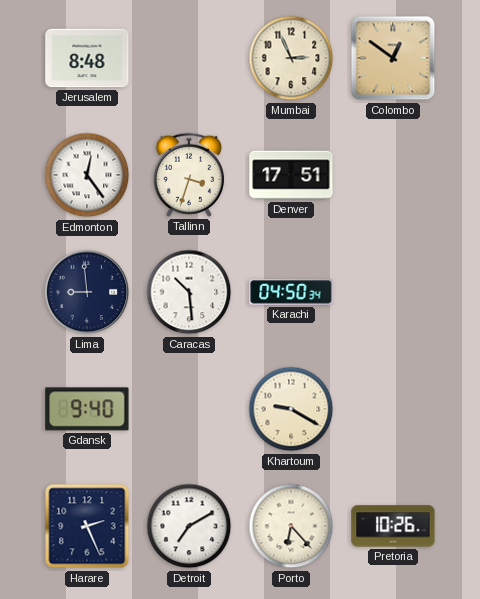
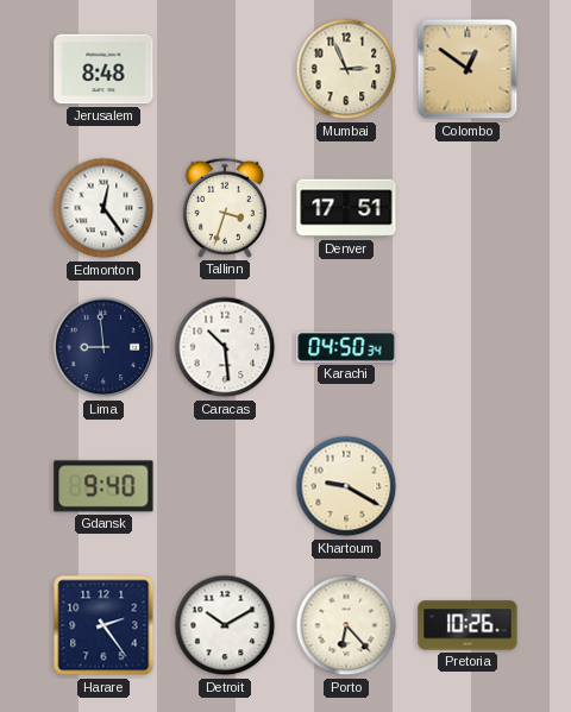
Harare: 2:26 -> 2:24
Detroit: 7:10 -> 10:10
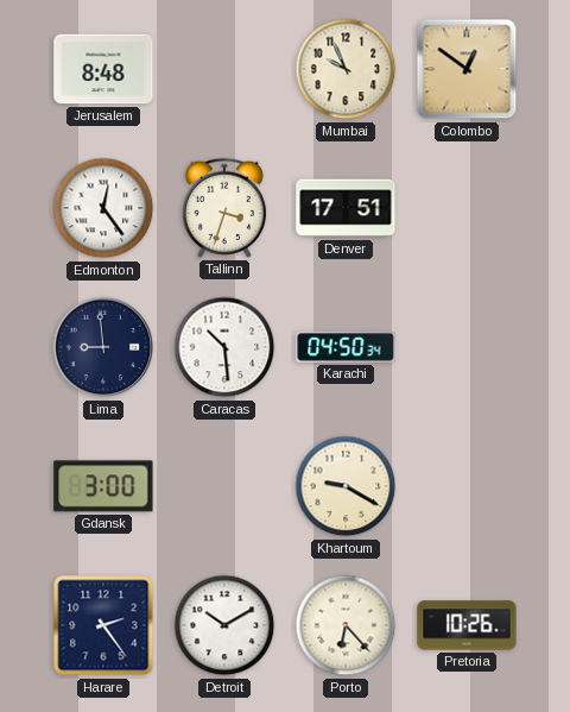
Mumbai: 2:56 -> 9:56
Gdansk: 9:40 -> 3:00
